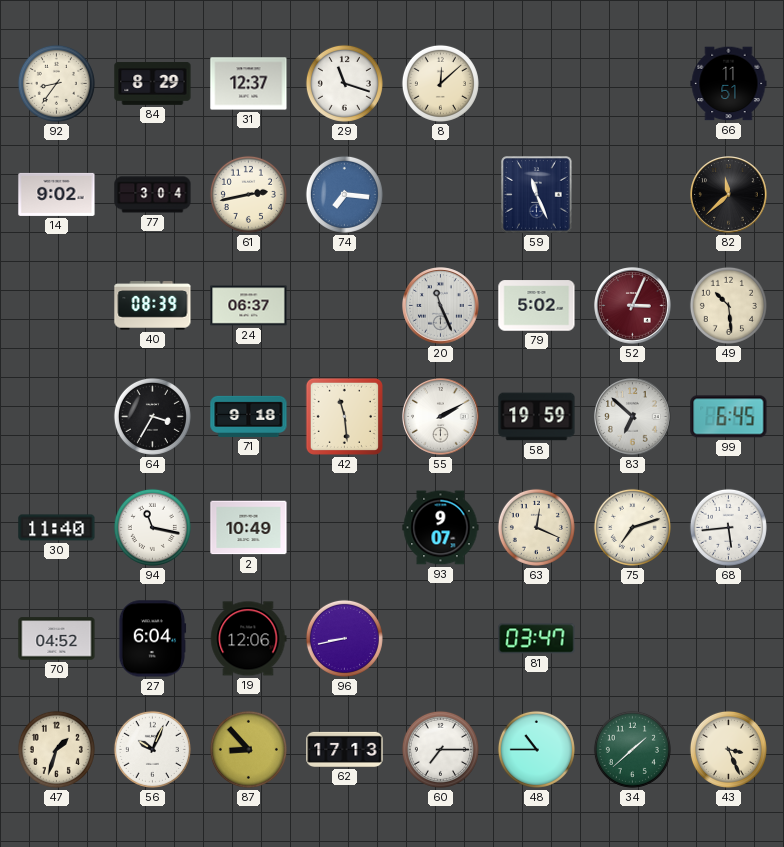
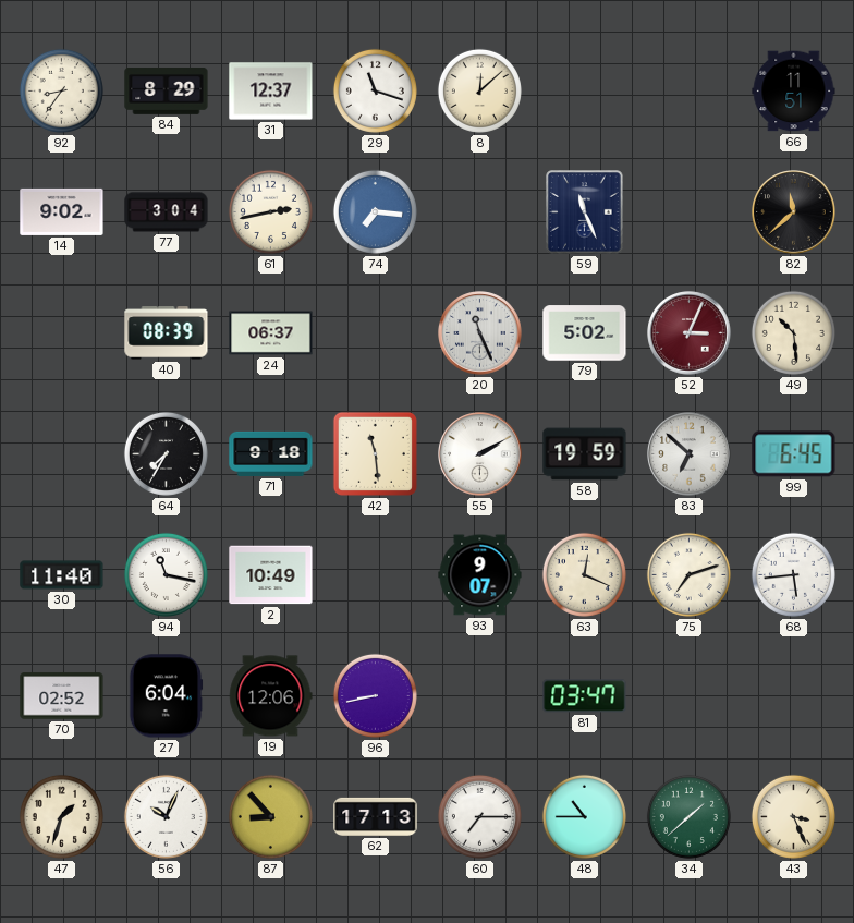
64: 3:35 -> 7:35
70: 04:52 -> 02:52
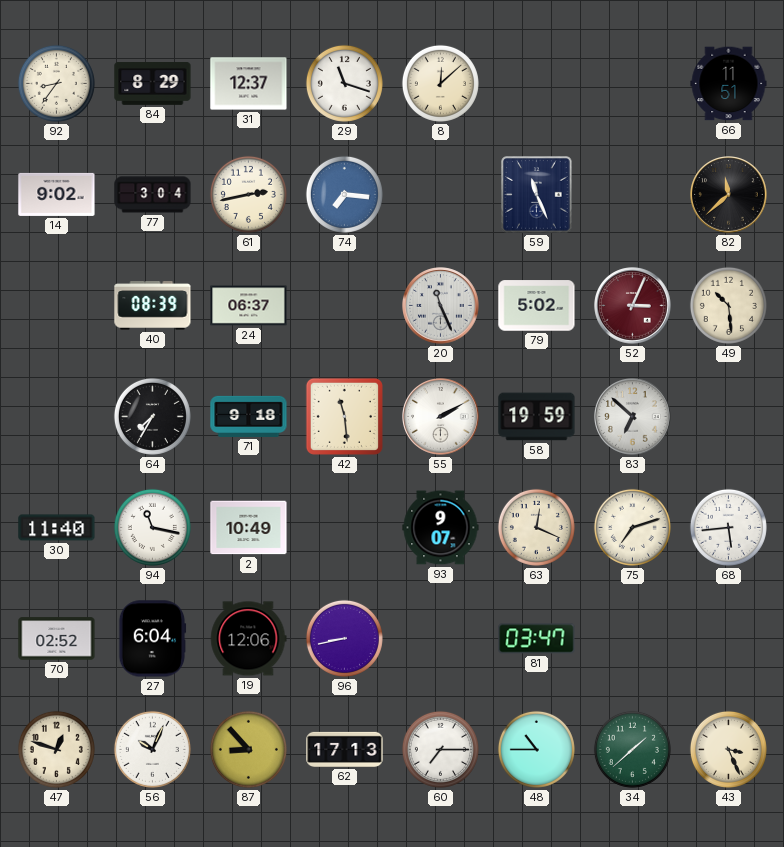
99: 6:45 -> none
47: 1:33 -> 12:48
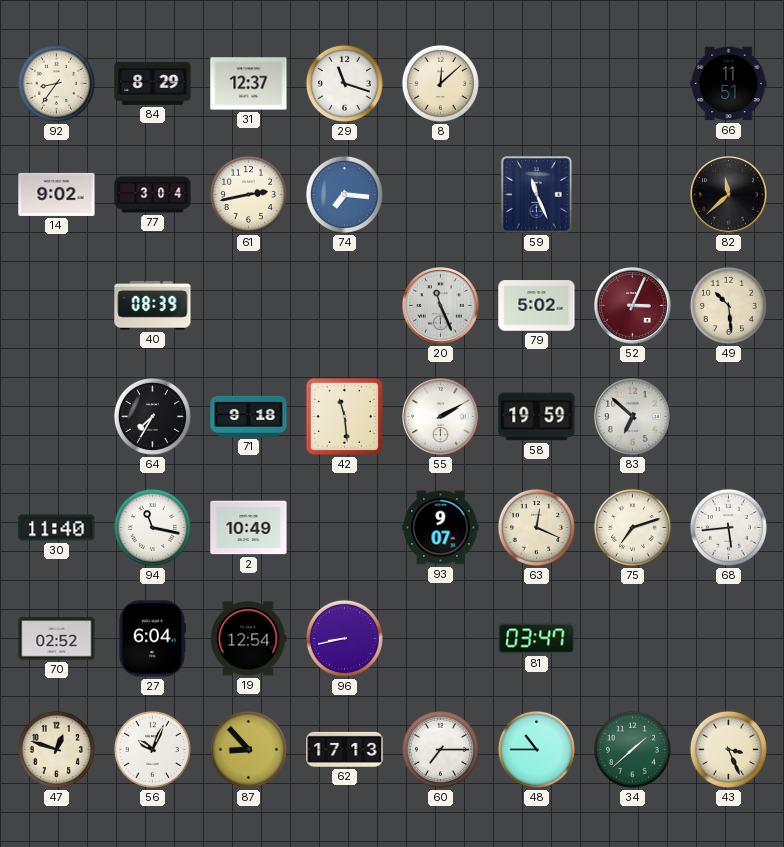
24: 06:37 -> none
19: 12:06 -> 12:54
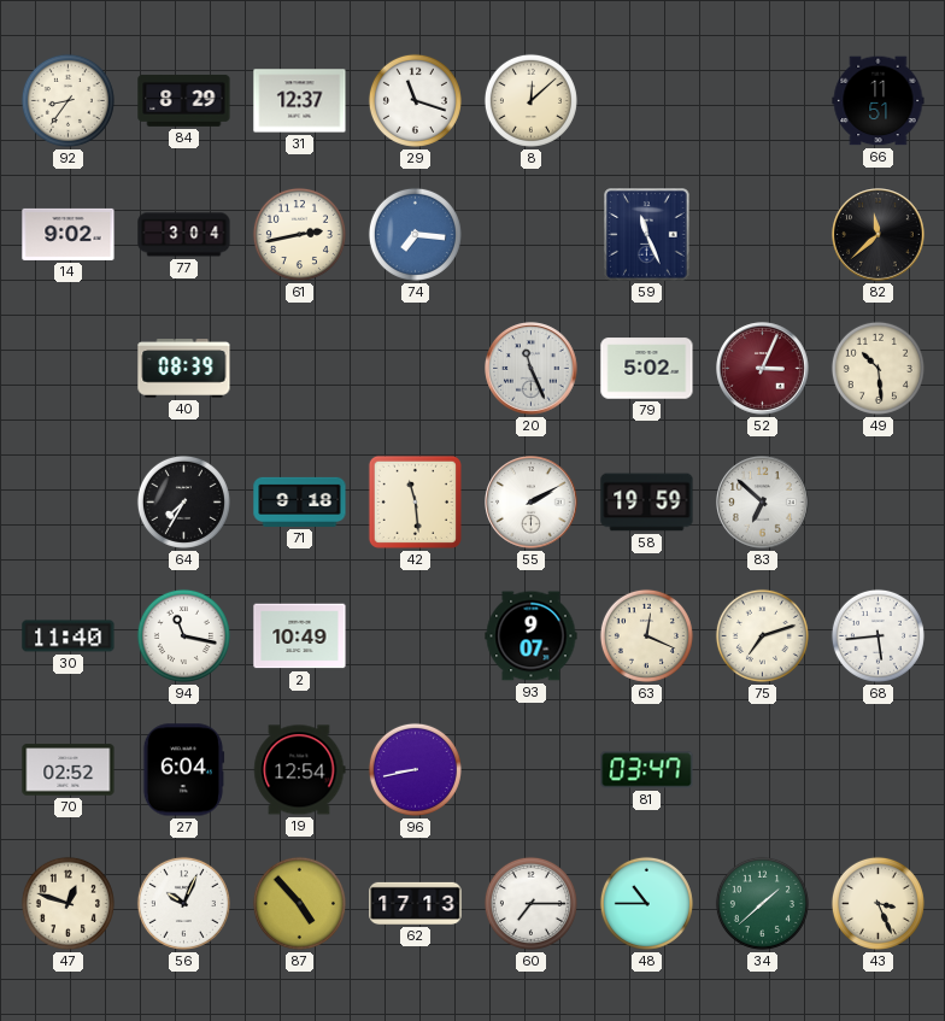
87: 8:53 -> 4:53
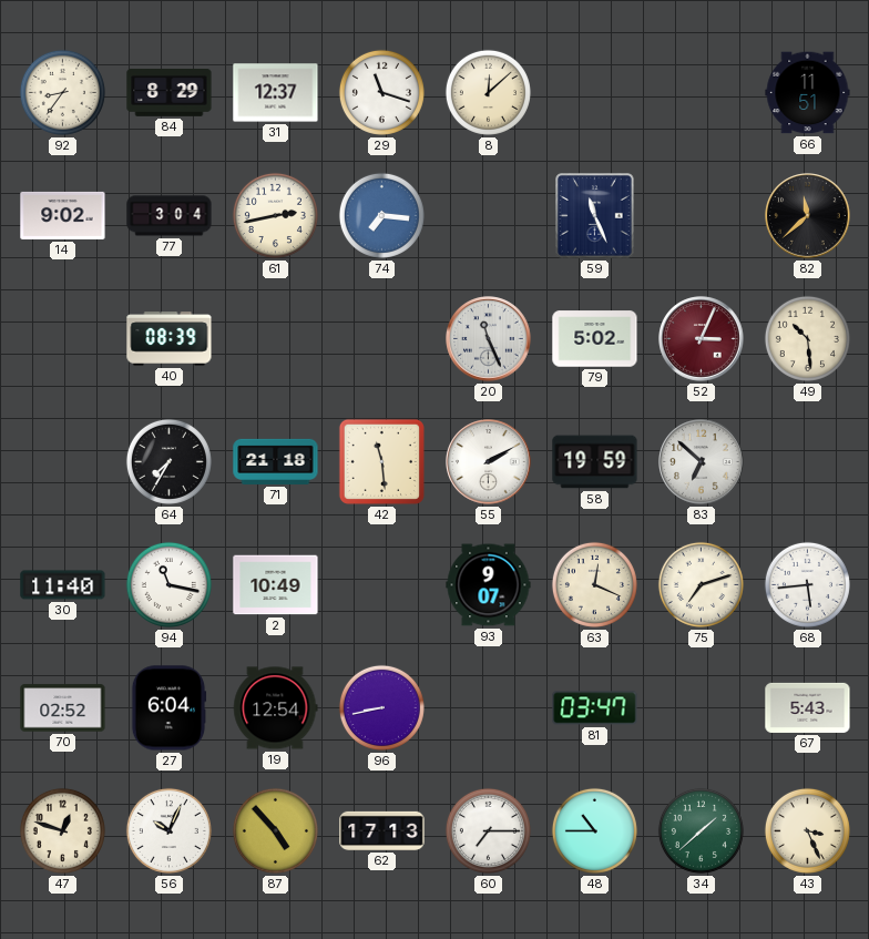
71: 9:18 -> 21:18
67: none -> 5:43
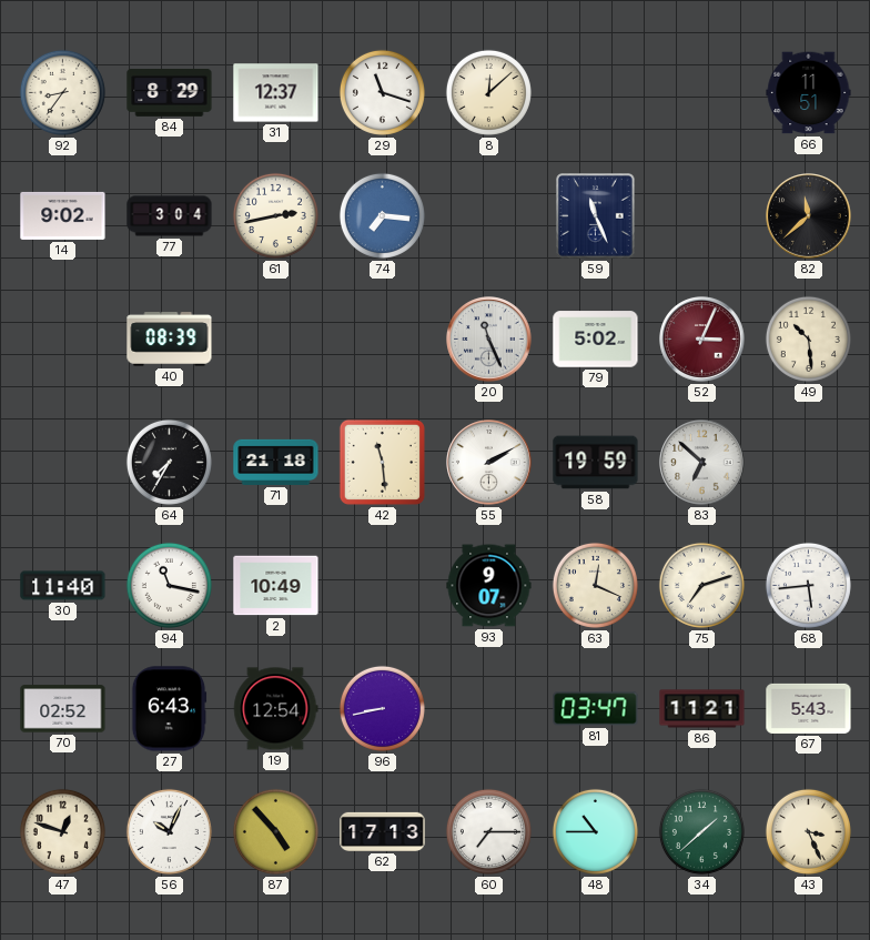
27: 6:04 -> 6:43
86: none -> 11:21
